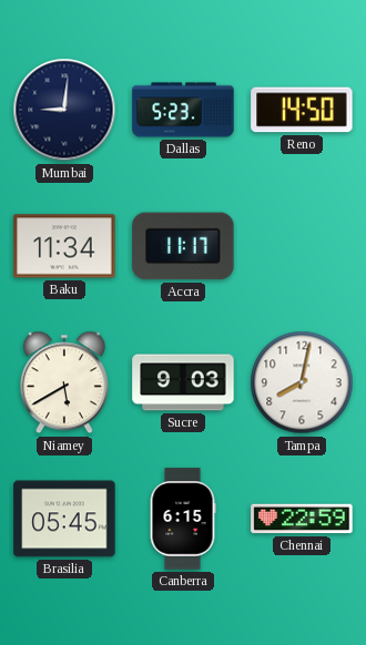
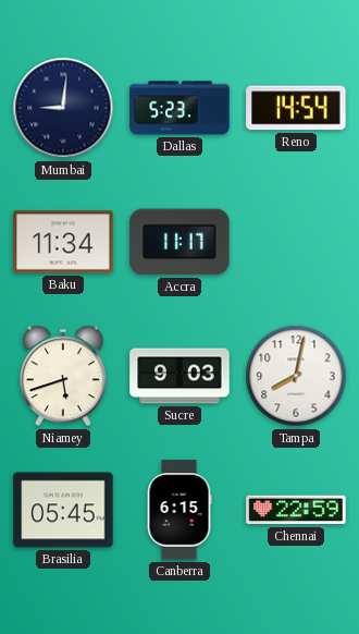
Reno: 14:50 -> 14:54
Niamey: 5:40 -> 5:42
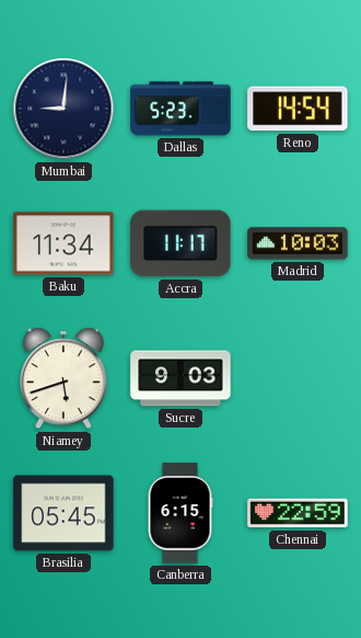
Madrid: none -> 10:03
Tampa: 8:02 -> none
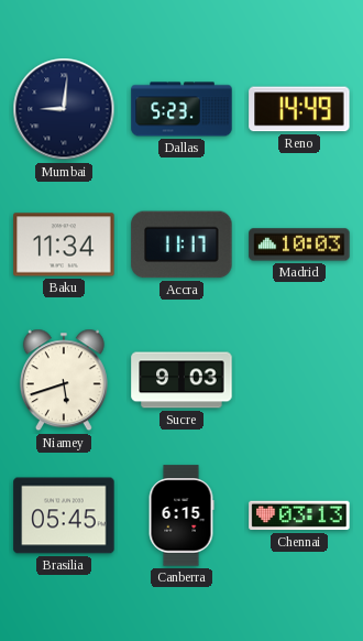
Reno: 14:54 -> 14:49
Chennai: 22:59 -> 03:13
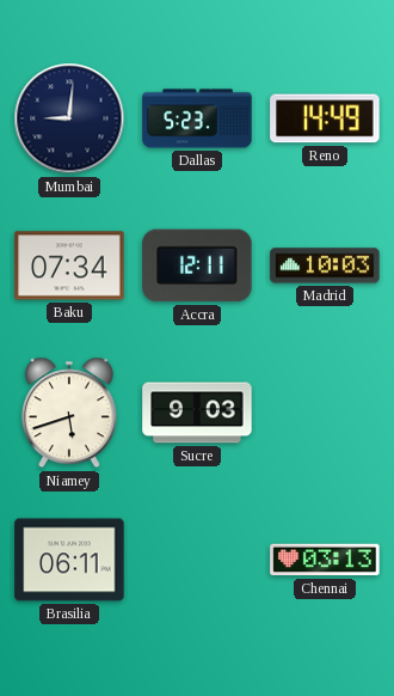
Baku: 11:34 -> 07:34
Accra: 11:17 -> 12:11
Brasilia: 05:45 -> 06:11
Canberra: 6:15 -> none
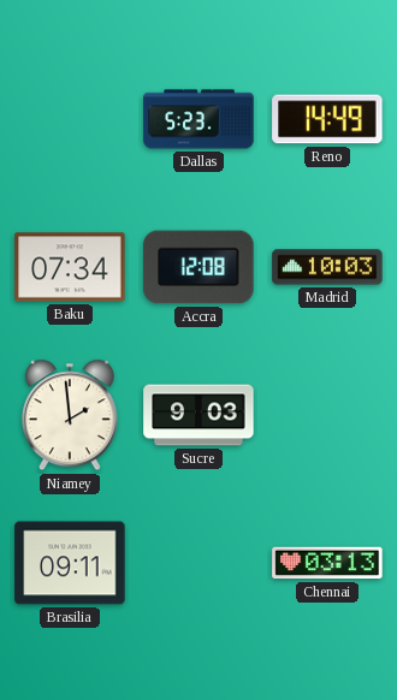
Mumbai: 9:01 -> none
Accra: 12:11 -> 12:08
Niamey: 5:42 -> 1:59
Brasilia: 06:11 -> 09:11
